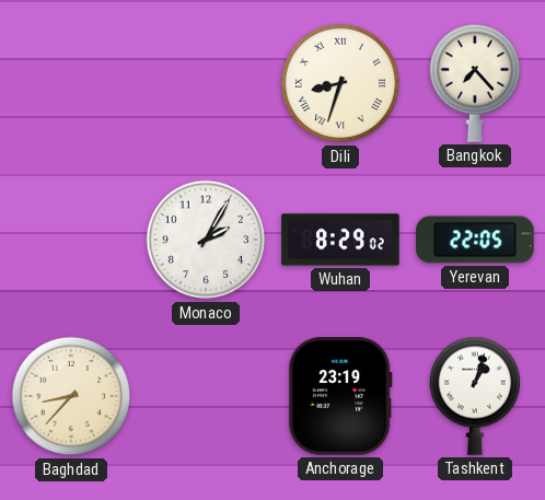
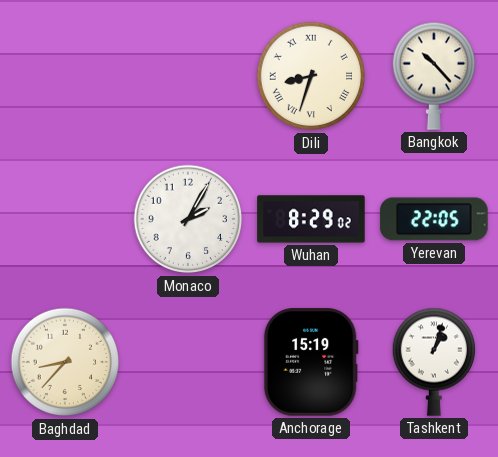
Bangkok: 7:23 -> 10:23
Anchorage: 23:19 -> 15:19
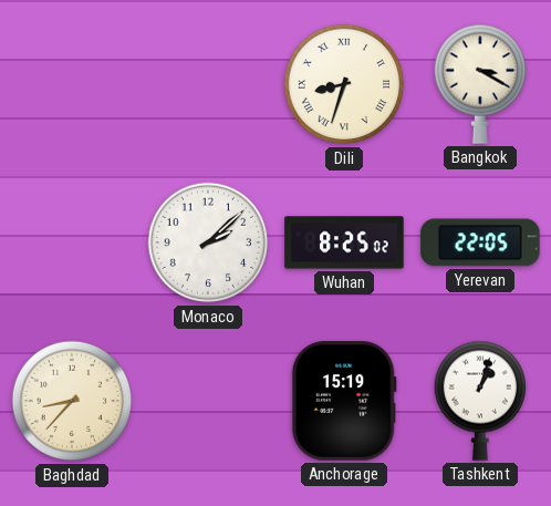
Bangkok: 10:23 -> 3:20
Monaco: 2:05 -> 2:08
Wuhan: 8:29 -> 8:25
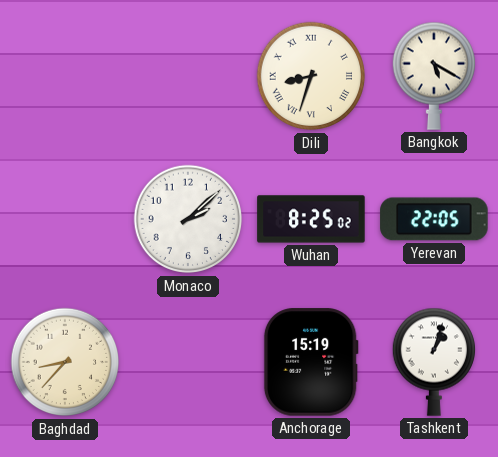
Bangkok: 3:20 -> 5:20
